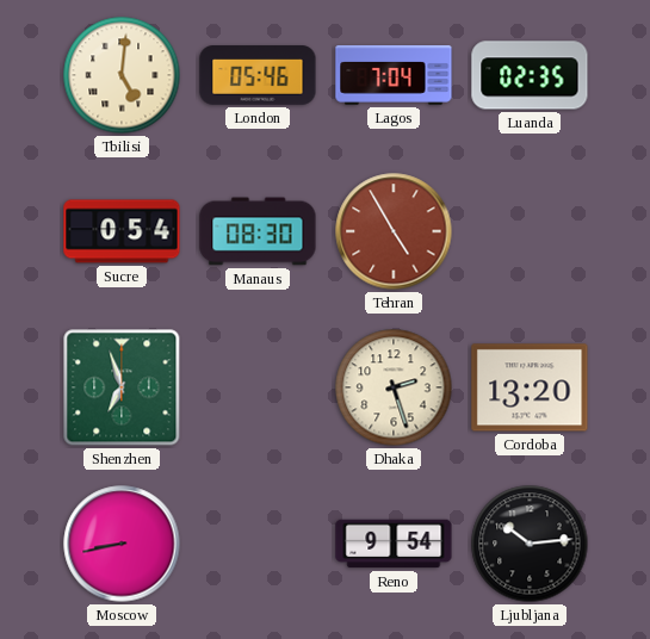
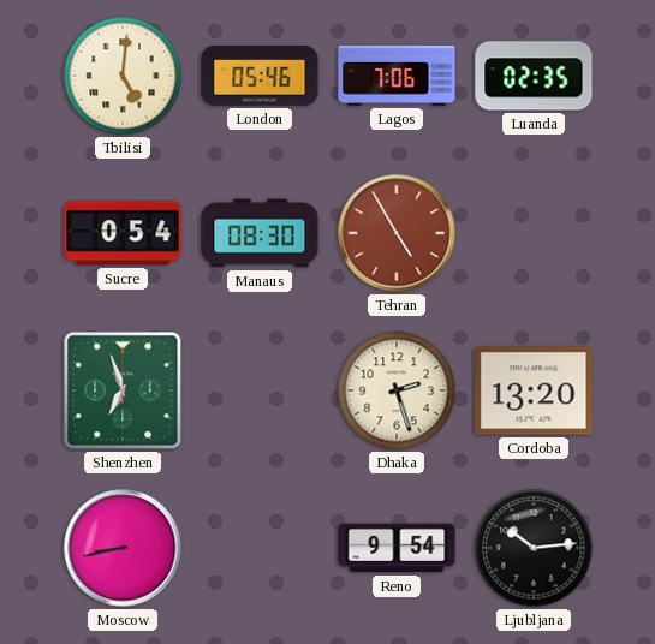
Lagos: 7:04 -> 7:06
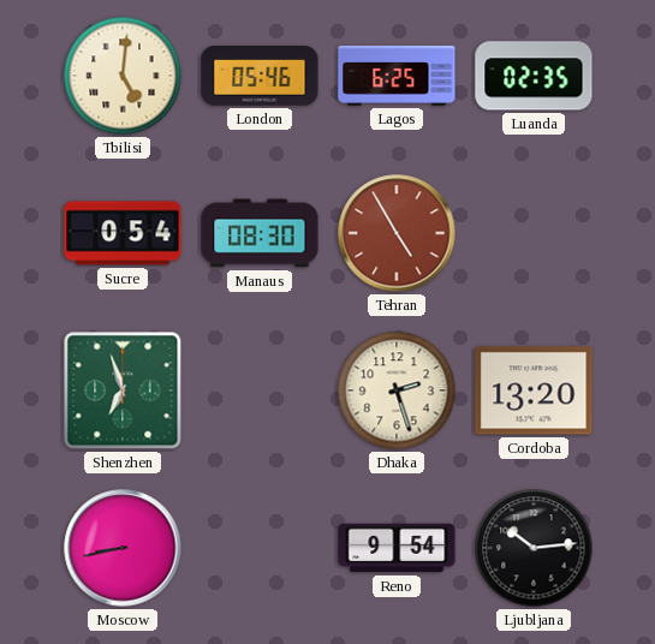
Lagos: 7:06 -> 6:25
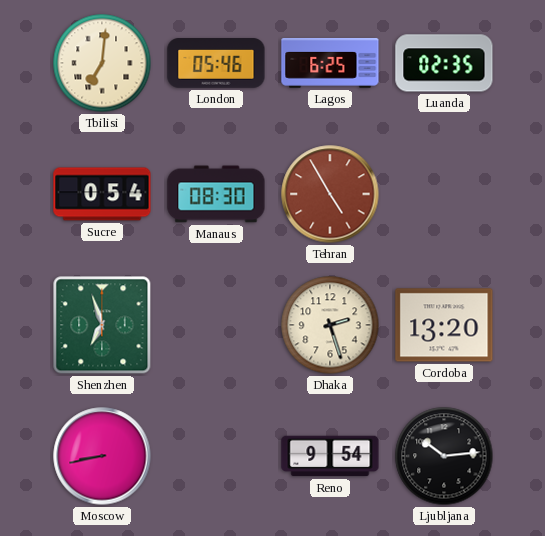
Tbilisi: 5:01 -> 7:01
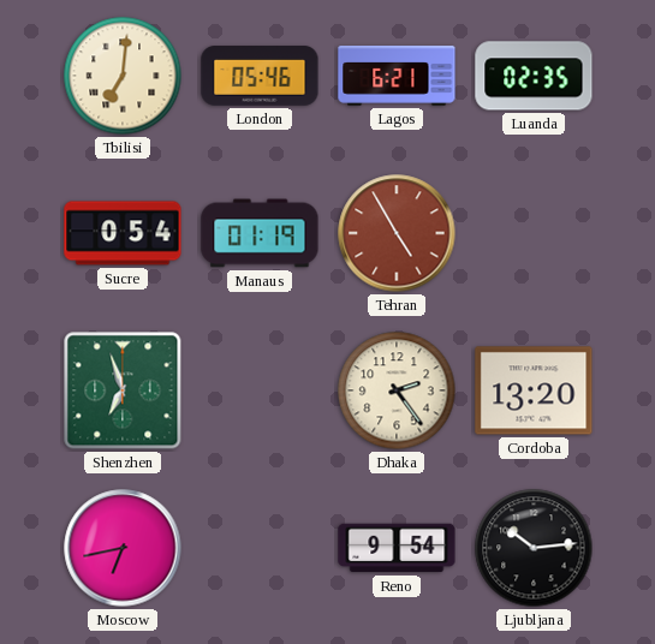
Lagos: 6:25 -> 6:21
Manaus: 08:30 -> 01:19
Dhaka: 2:27 -> 2:24
Moscow: 8:43 -> 6:43
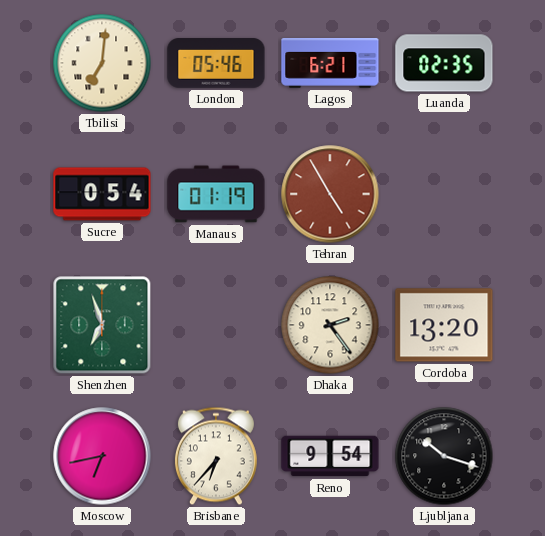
Brisbane: none -> 6:37
Ljubljana: 10:14 -> 10:18
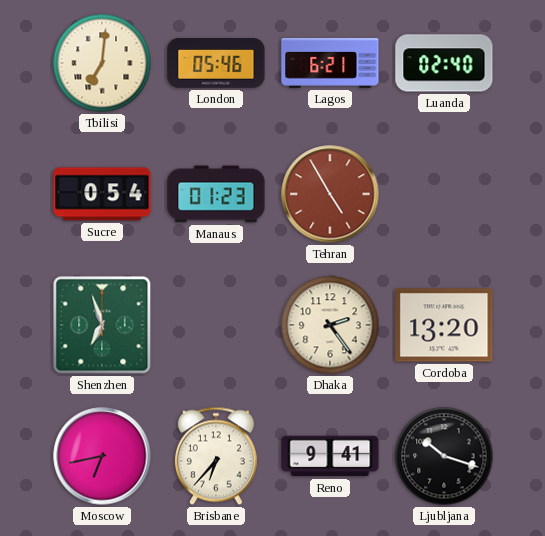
Luanda: 02:35 -> 02:40
Manaus: 01:19 -> 01:23
Reno: 9:54 -> 9:41
